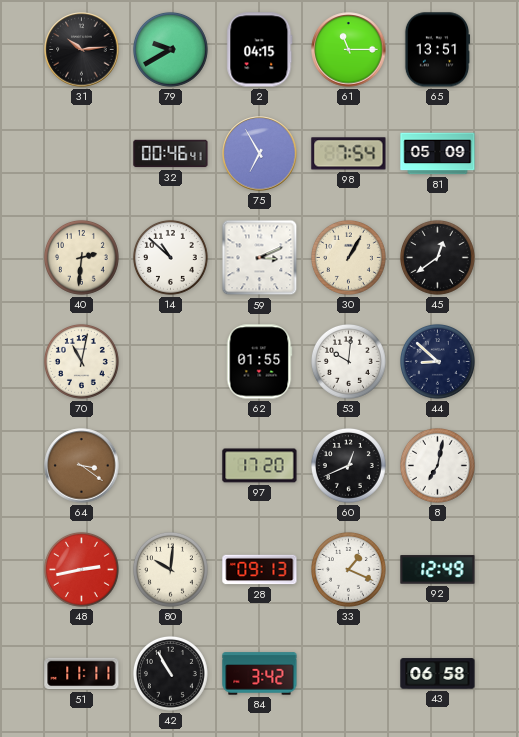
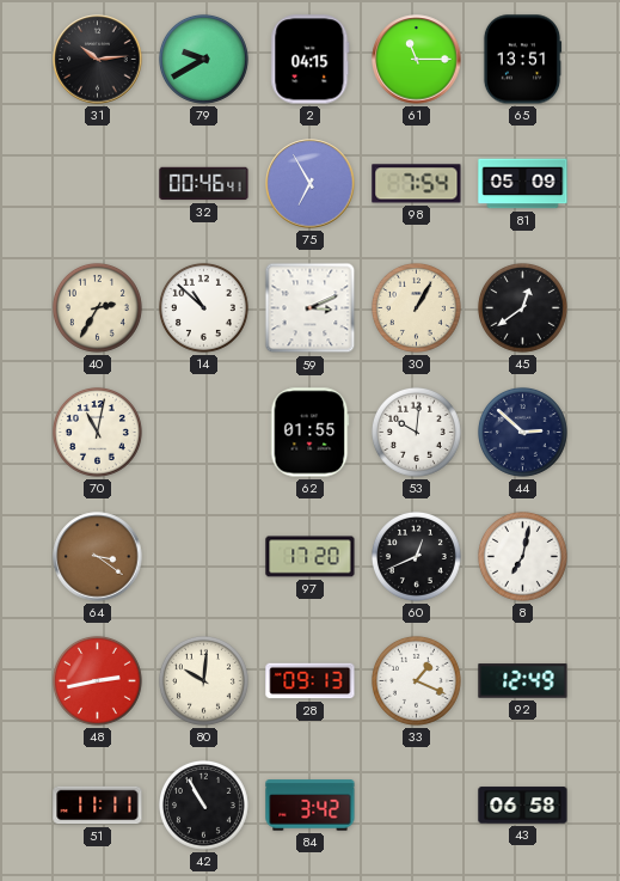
40: 2:31 -> 2:35
44: 8:52 -> 2:52
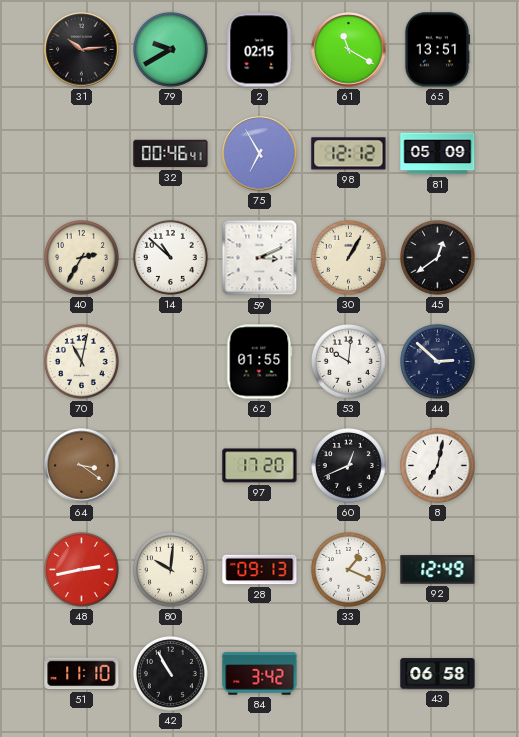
2: 04:15 -> 02:15
61: 11:15 -> 11:20
98: 7:54 -> 12:12
51: 11:11 -> 11:10
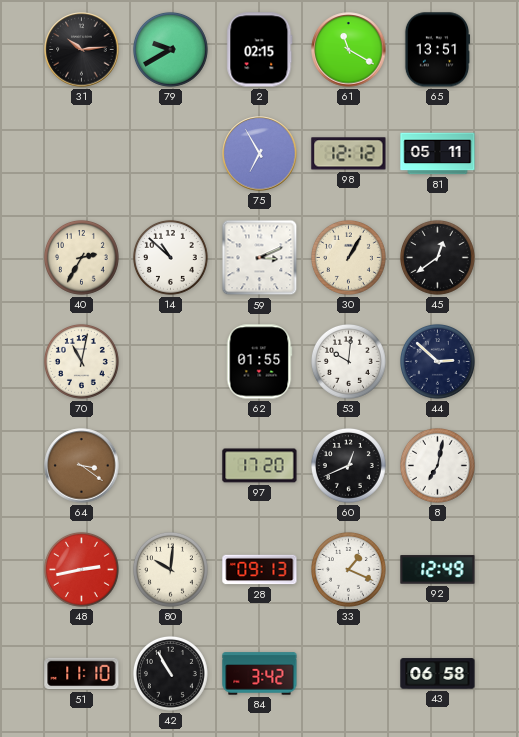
32: 00:46 -> none
81: 05:09 -> 05:11
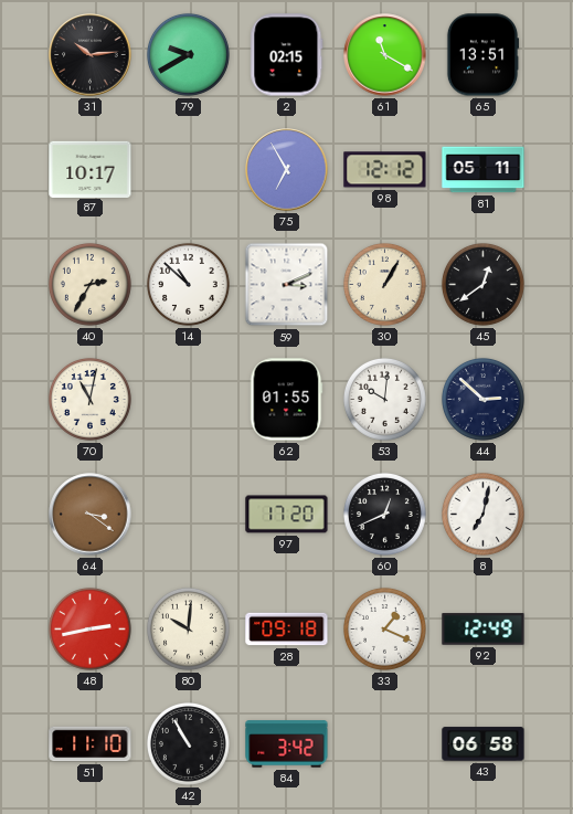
87: none -> 10:17
28: 09:13 -> 09:18
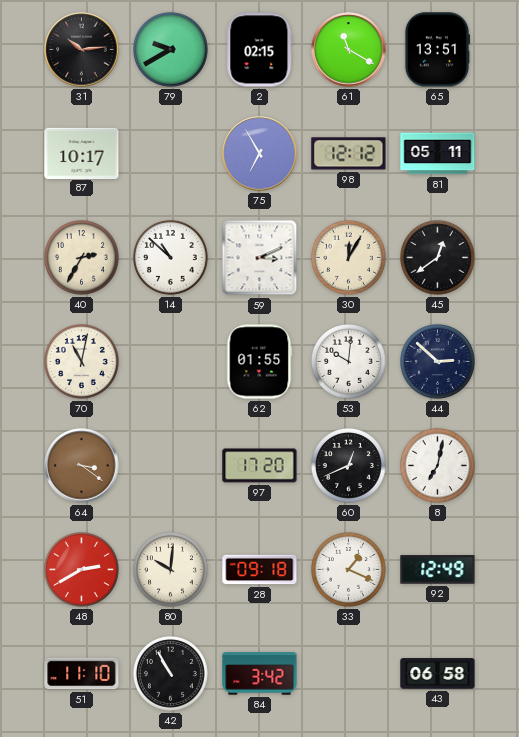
30: 1:05 -> 12:05
48: 2:43 -> 2:40
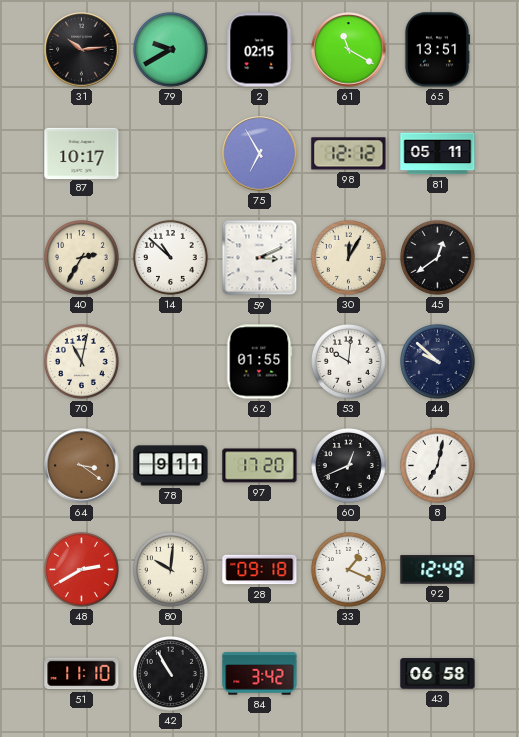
44: 2:52 -> 9:52
78: none -> 9:11
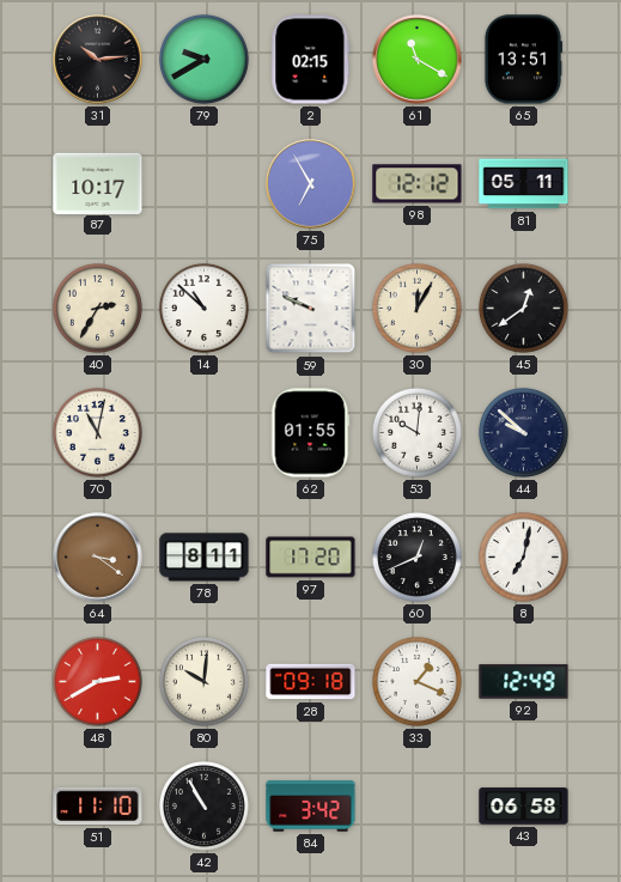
59: 3:11 -> 9:49
78: 9:11 -> 8:11
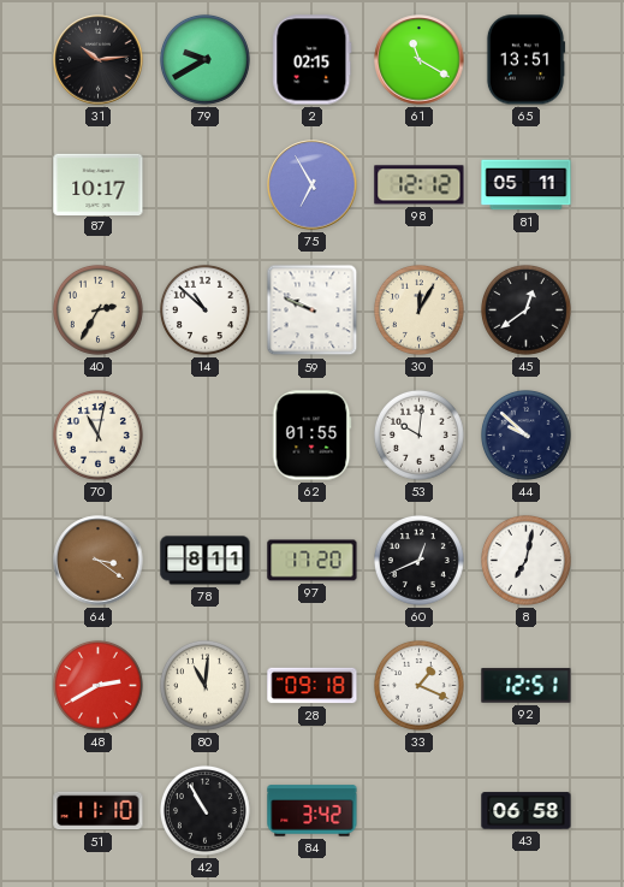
80: 10:01 -> 11:01
92: 12:49 -> 12:51
